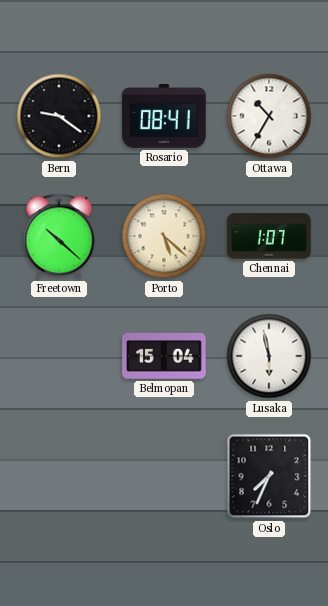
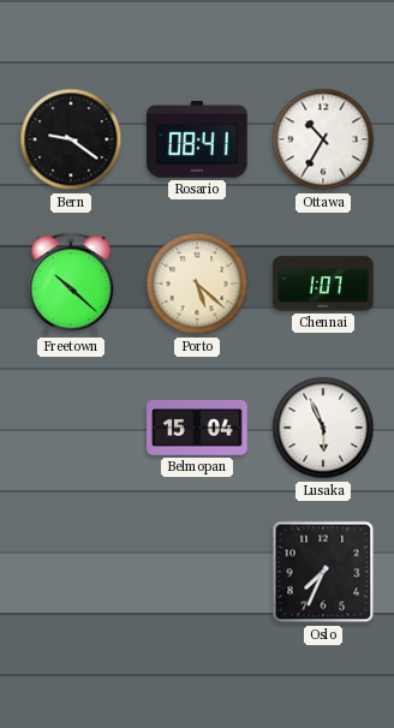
Lusaka: 5:58 -> 5:56
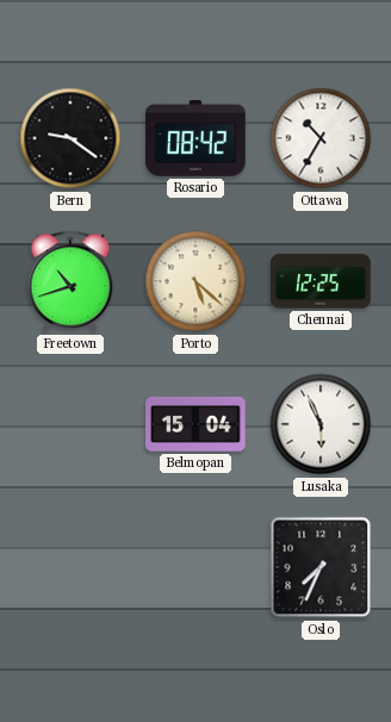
Rosario: 08:41 -> 08:42
Freetown: 10:22 -> 10:42
Chennai: 1:07 -> 12:25
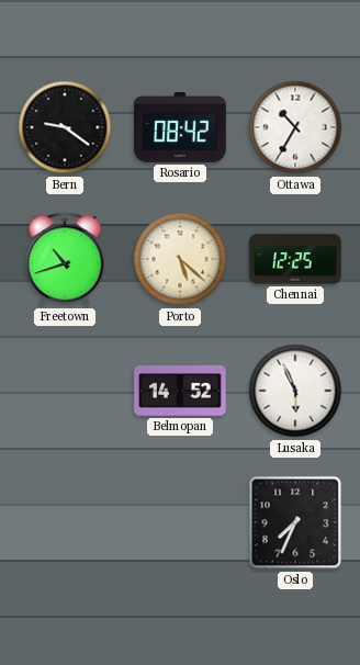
Belmopan: 15:04 -> 14:52
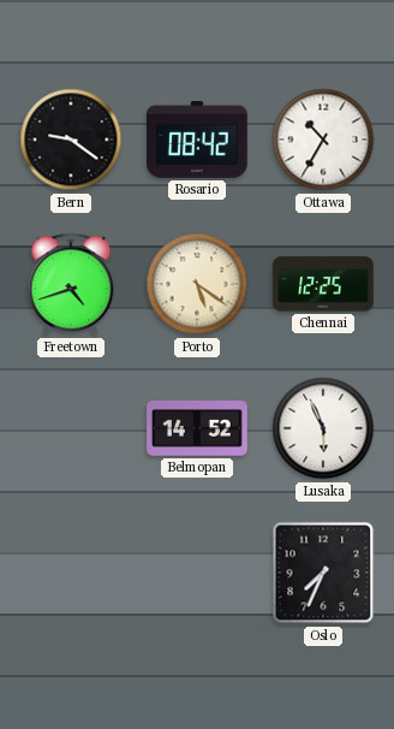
Freetown: 10:42 -> 4:42
Porto: 5:22 -> 5:21
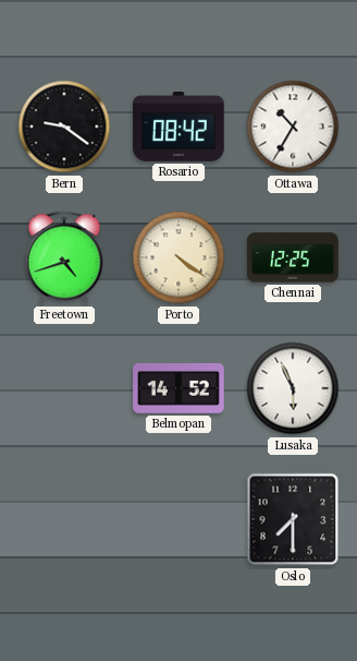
Porto: 5:21 -> 4:21
Oslo: 7:34 -> 7:30
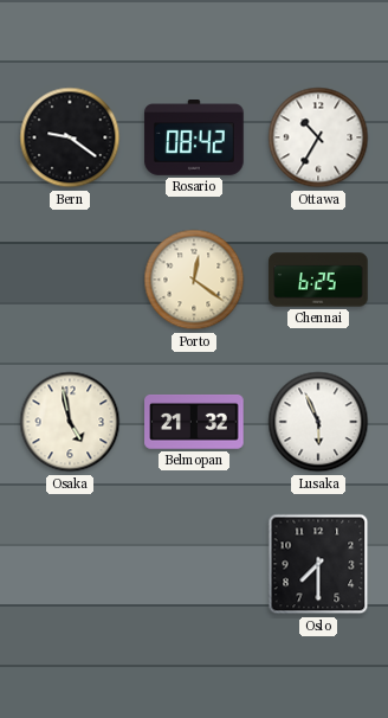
Freetown: 4:42 -> none
Porto: 4:21 -> 12:21
Chennai: 12:25 -> 6:25
Osaka: none -> 4:58
Belmopan: 14:52 -> 21:32
